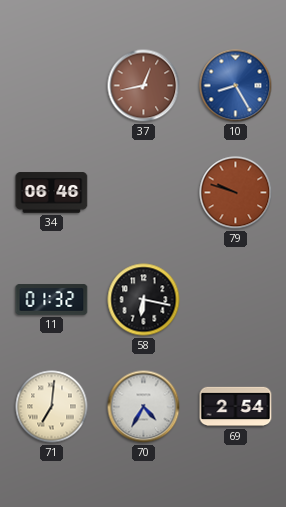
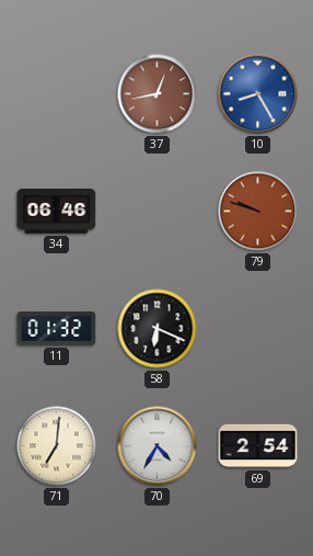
58: 6:17 -> 6:19
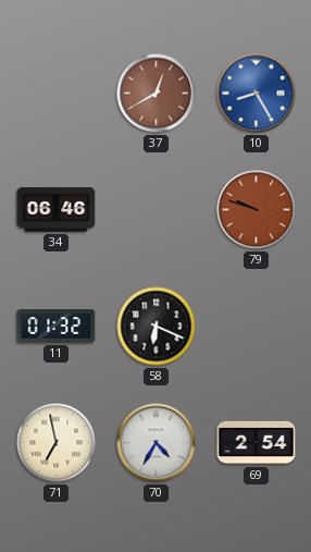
37: 12:43 -> 12:40
71: 7:01 -> 6:58
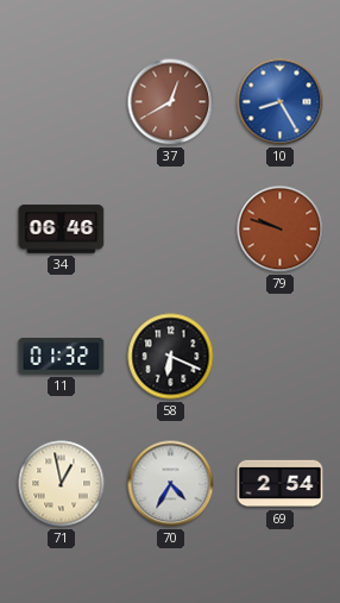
71: 6:58 -> 12:58
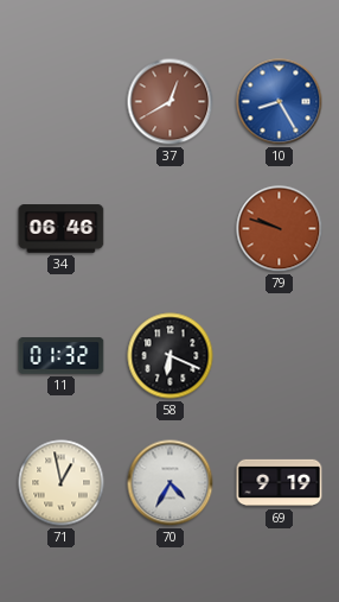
69: 2:54 -> 9:19
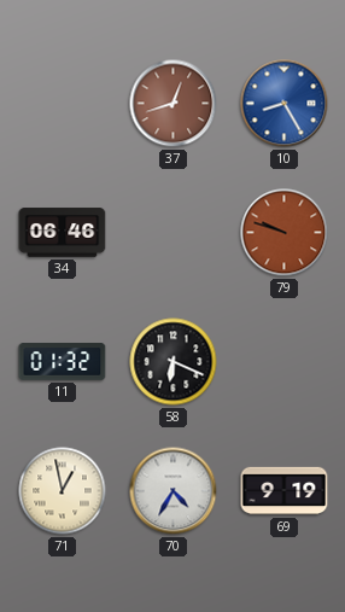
37: 12:40 -> 12:42
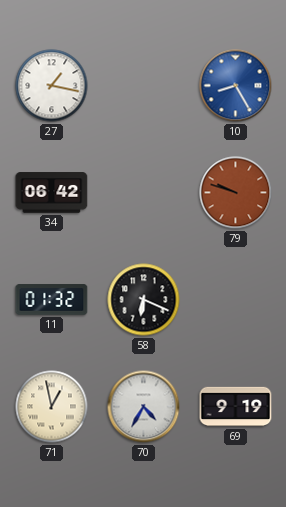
27: none -> 1:17
37: 12:42 -> none
34: 06:46 -> 06:42
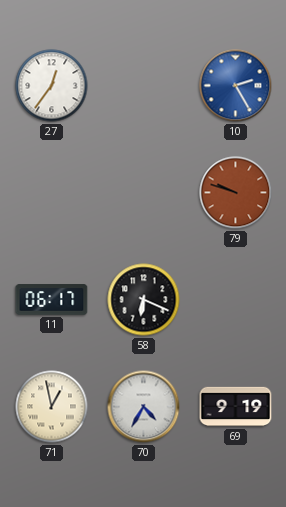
27: 1:17 -> 12:36
10: 8:25 -> 2:25
34: 06:42 -> none
11: 01:32 -> 06:17
